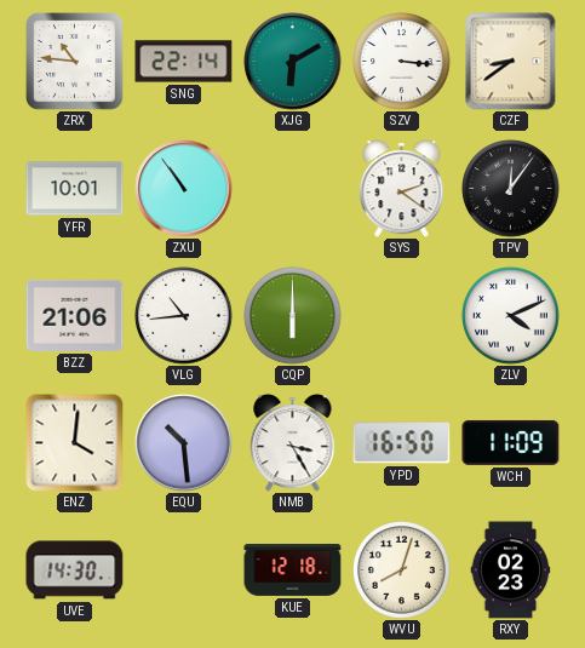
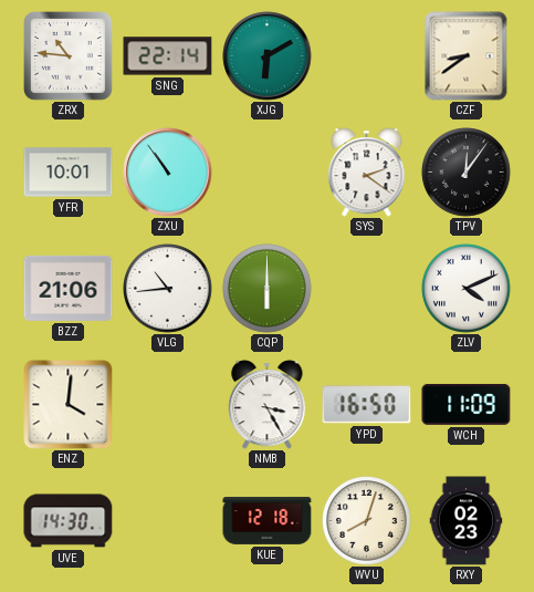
SZV: 3:16 -> none
EQU: 10:29 -> none
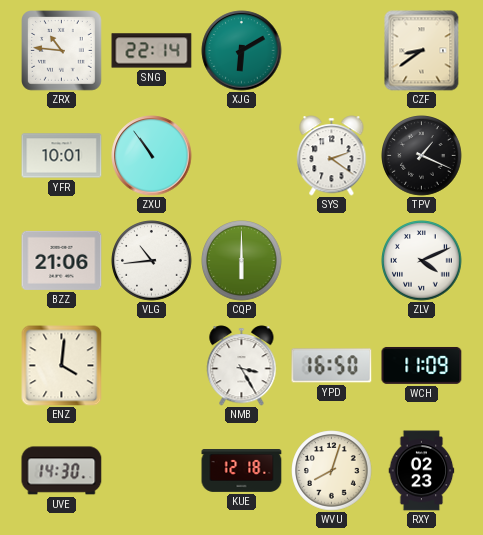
TPV: 12:06 -> 1:19
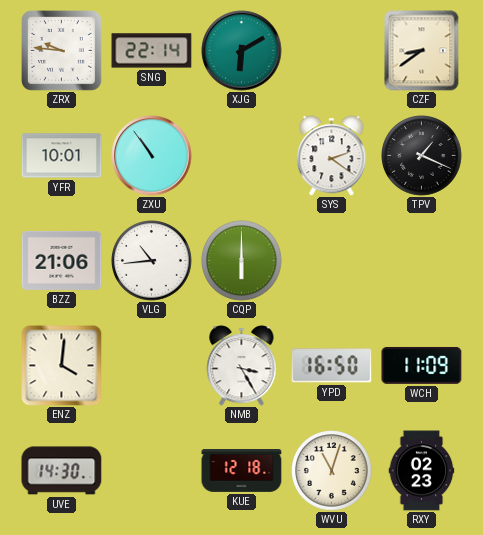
ZRX: 10:46 -> 9:46
ZLV: 4:11 -> none
WVU: 8:03 -> 11:03
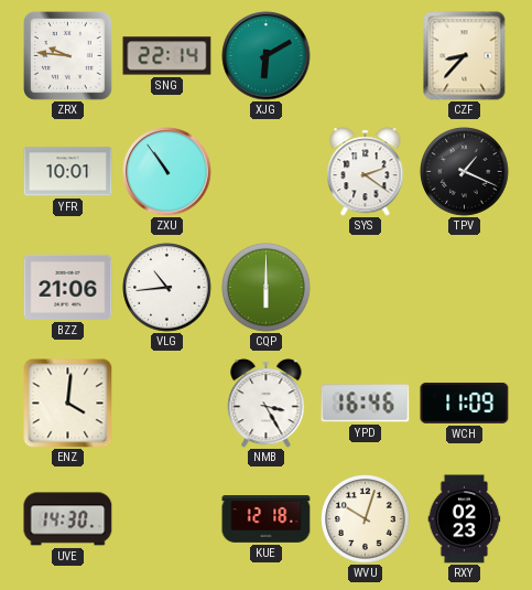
CZF: 8:39 -> 8:37
YPD: 16:50 -> 16:46
WVU: 11:03 -> 10:03
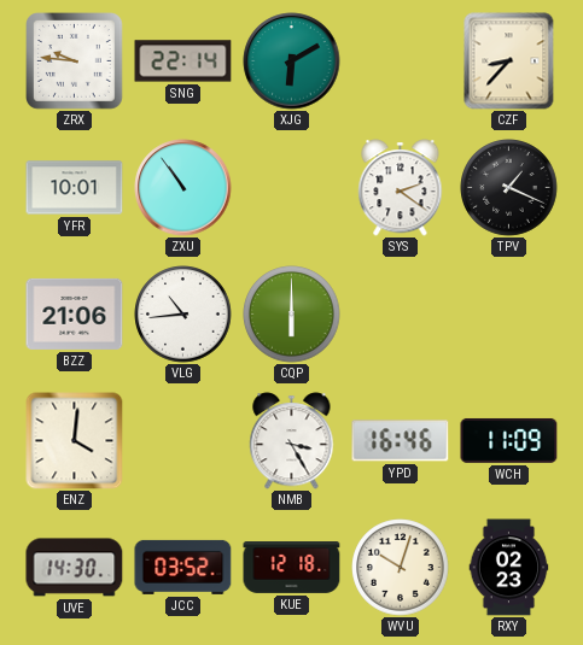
JCC: none -> 03:52
